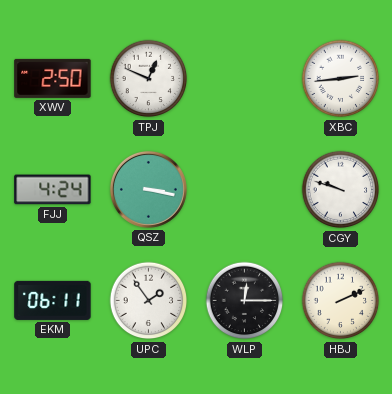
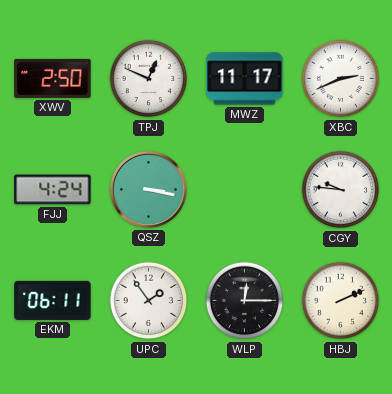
MWZ: none -> 11:17
XBC: 2:44 -> 2:41
CGY: 9:48 -> 9:46
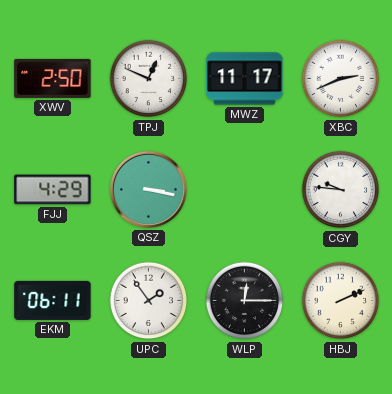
FJJ: 4:24 -> 4:29
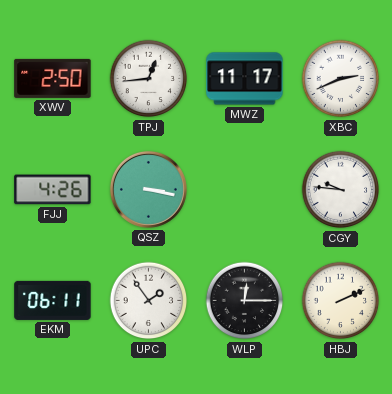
TPJ: 12:49 -> 12:44
FJJ: 4:29 -> 4:26
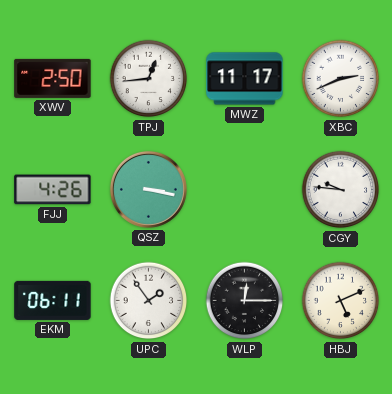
HBJ: 2:11 -> 5:11
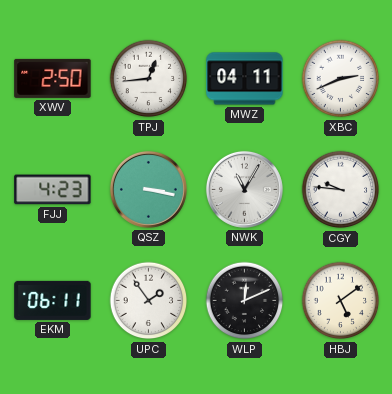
MWZ: 11:17 -> 04:11
FJJ: 4:26 -> 4:23
NWK: none -> 11:05
WLP: 12:15 -> 12:11
HBJ: 5:11 -> 5:09
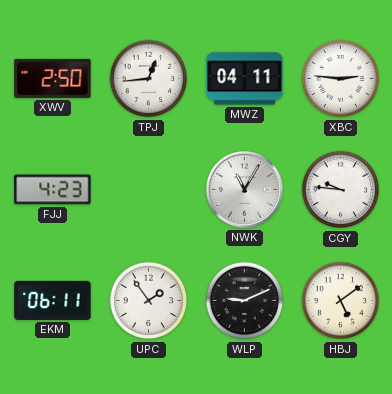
XBC: 2:41 -> 2:46
QSZ: 3:17 -> none
WLP: 12:11 -> 9:11
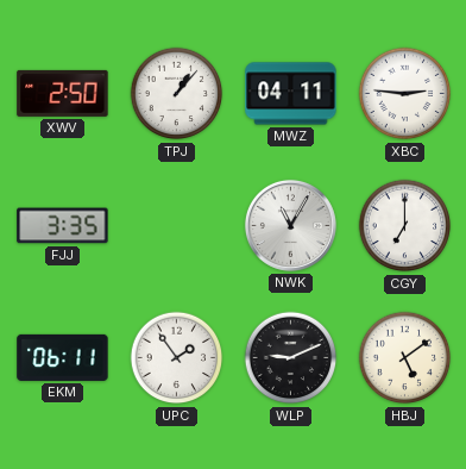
TPJ: 12:44 -> 1:07
FJJ: 4:23 -> 3:35
CGY: 9:46 -> 7:00
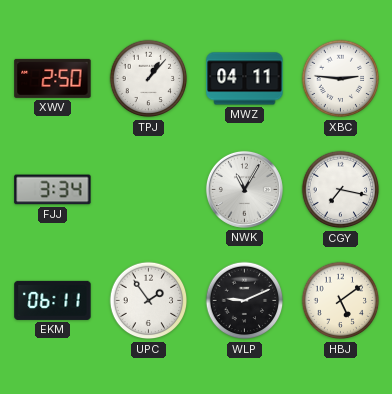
FJJ: 3:35 -> 3:34
CGY: 7:00 -> 7:17
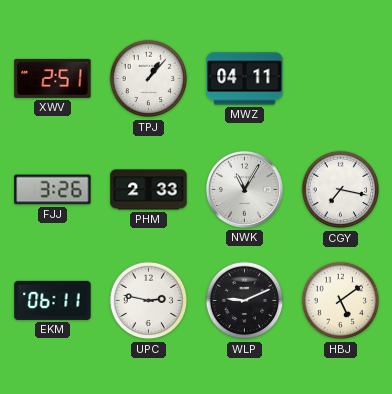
XWV: 2:50 -> 2:51
XBC: 2:46 -> none
FJJ: 3:34 -> 3:26
PHM: none -> 2:33
UPC: 1:54 -> 2:47
